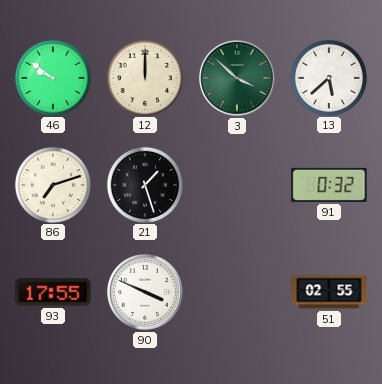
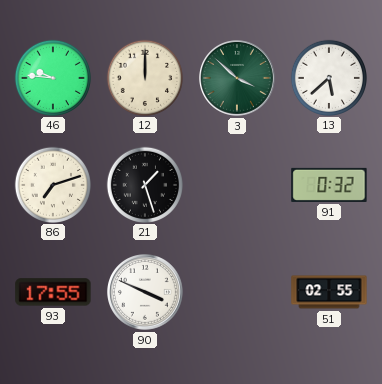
46: 9:51 -> 9:46
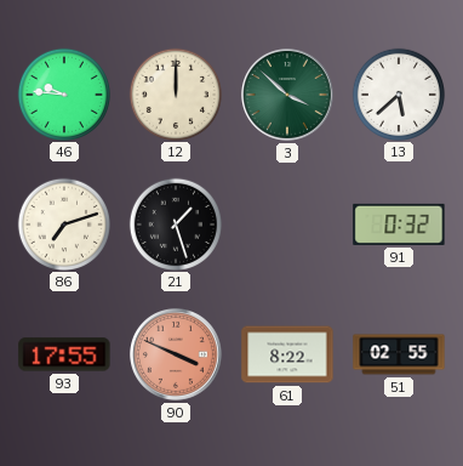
90 dial: white -> salmon
61: none -> 8:22
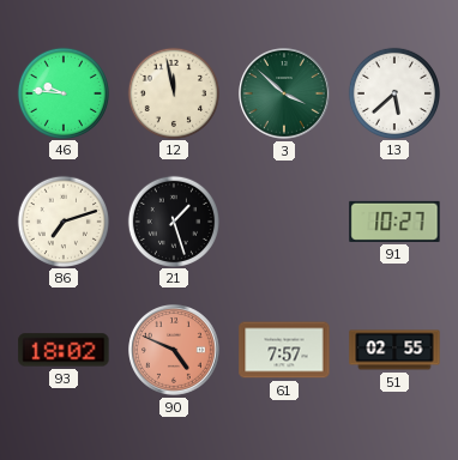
12: 12:00 -> 11:58
91: 0:32 -> 10:27
93: 17:55 -> 18:02
90: 3:49 -> 4:49
61: 8:22 -> 7:57
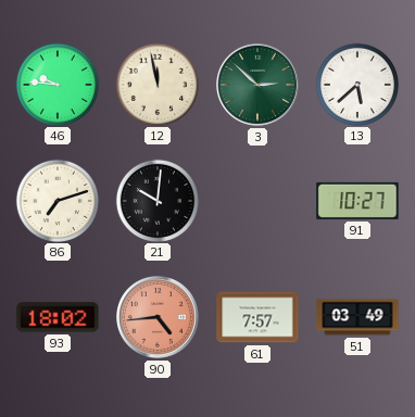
3: 3:52 -> 2:52
21: 1:27 -> 10:01
90: 4:49 -> 4:44
51: 02:55 -> 03:49
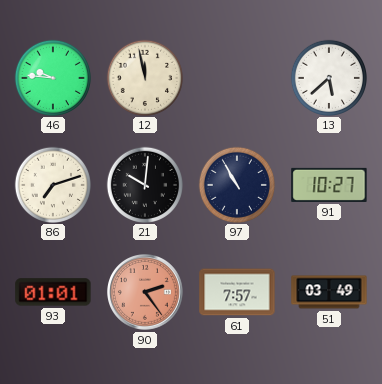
3: 2:52 -> none
97: none -> 10:55
93: 18:02 -> 01:01
90: 4:44 -> 2:24
